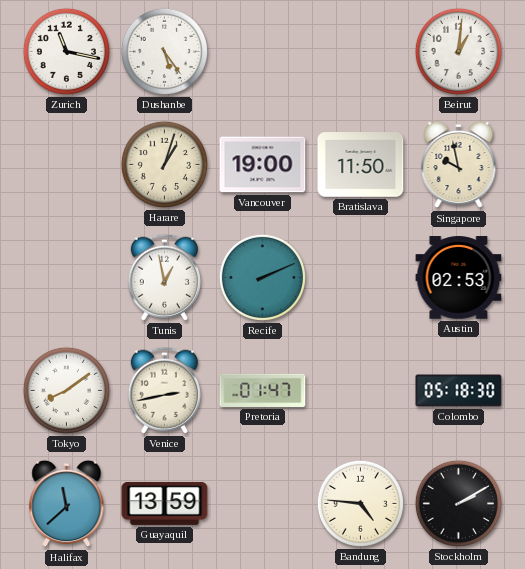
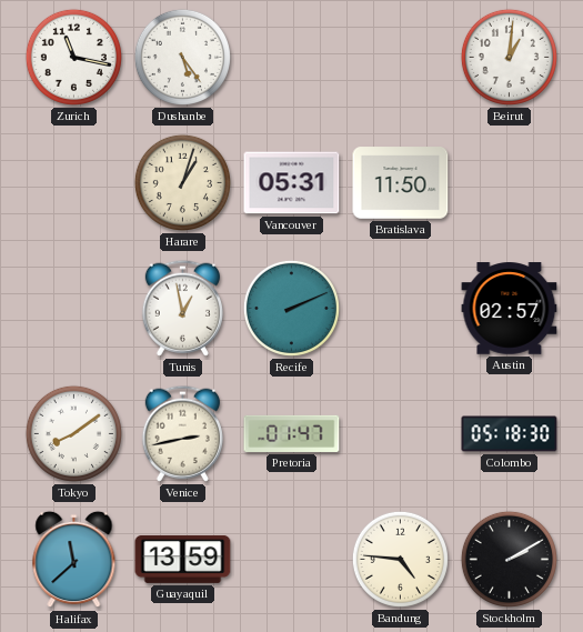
Vancouver: 19:00 -> 05:31
Singapore: 9:58 -> none
Austin: 02:53 -> 02:57
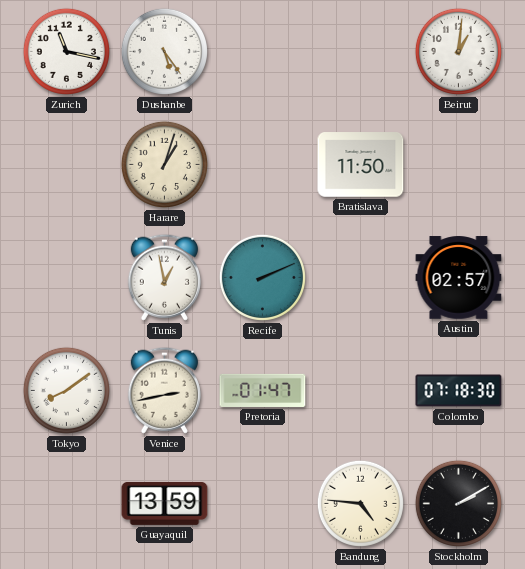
Vancouver: 05:31 -> none
Colombo: 05:18 -> 07:18
Halifax: 11:38 -> none
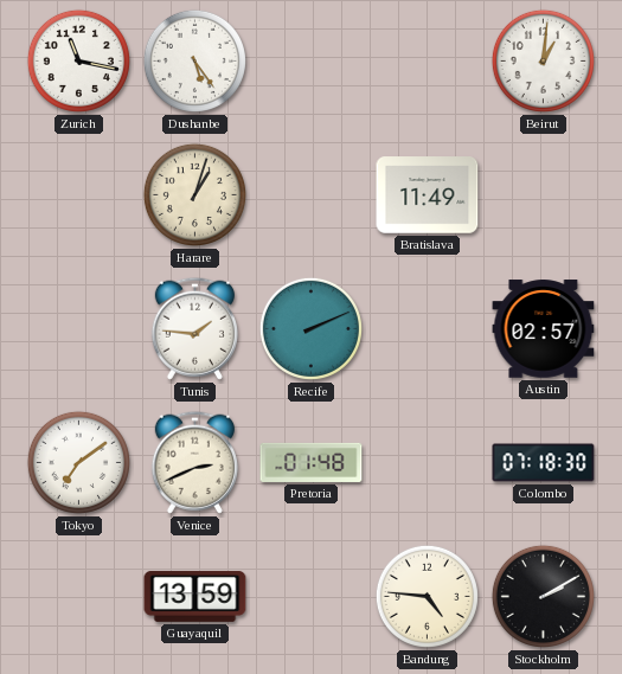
Bratislava: 11:50 -> 11:49
Tunis: 12:58 -> 1:46
Tokyo: 8:09 -> 7:09
Venice: 2:43 -> 2:41
Pretoria: 01:47 -> 01:48
